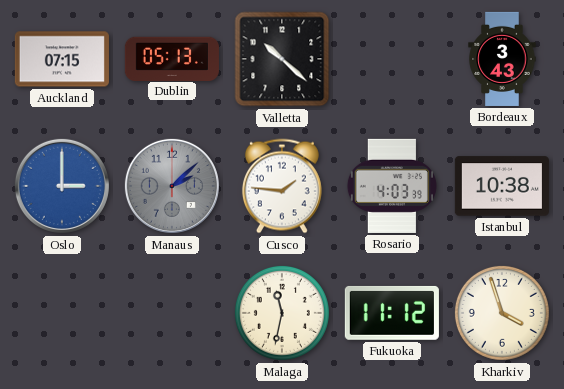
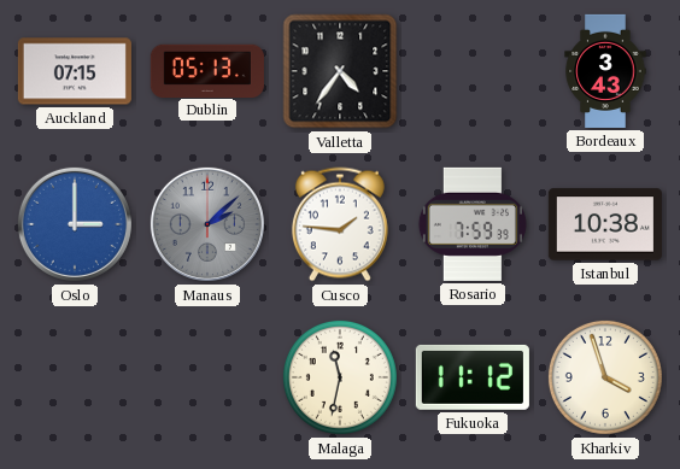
Valletta: 10:22 -> 4:36
Rosario: 4:03 -> 7:59
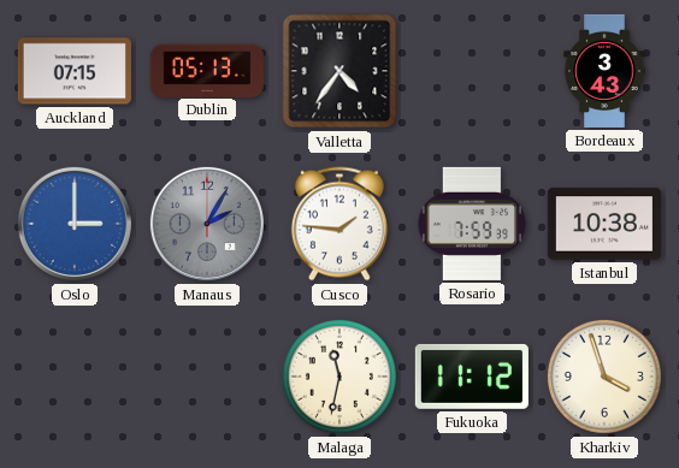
Manaus: 2:08 -> 2:05
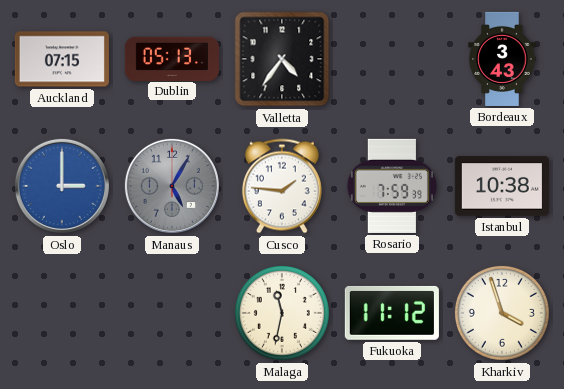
Manaus: 2:05 -> 5:05
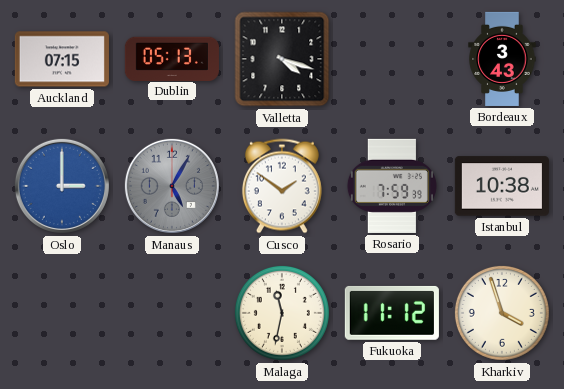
Valletta: 4:36 -> 4:18
Cusco: 1:46 -> 1:51
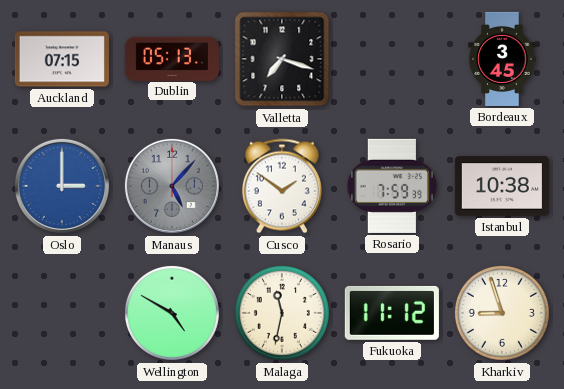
Valletta: 4:18 -> 7:18
Bordeaux: 3:43 -> 3:45
Manaus: 5:05 -> 5:07
Wellington: none -> 4:50
Kharkiv: 3:57 -> 8:57
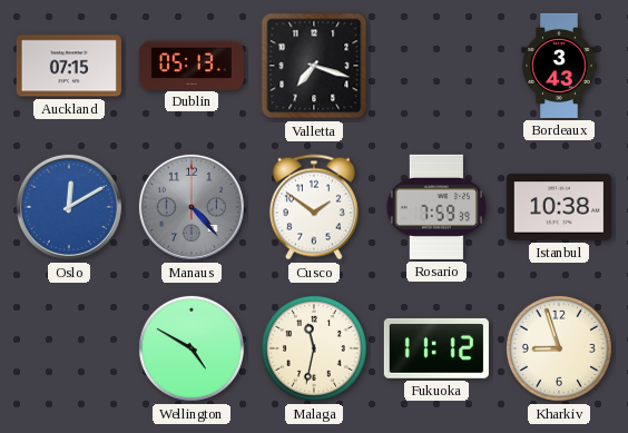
Bordeaux: 3:45 -> 3:43
Oslo: 3:00 -> 12:10
Manaus: 5:07 -> 4:23
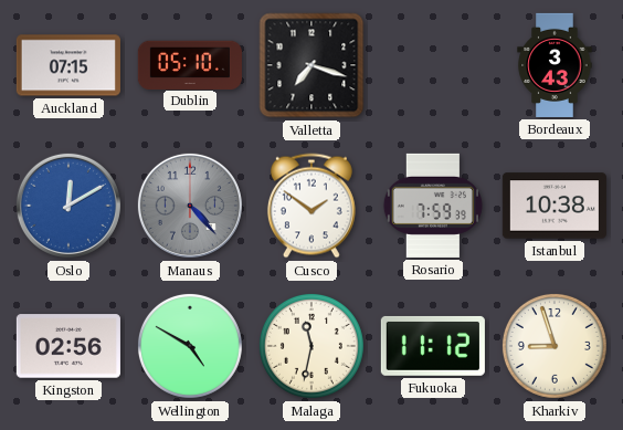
Dublin: 05:13 -> 05:10
Kingston: none -> 02:56
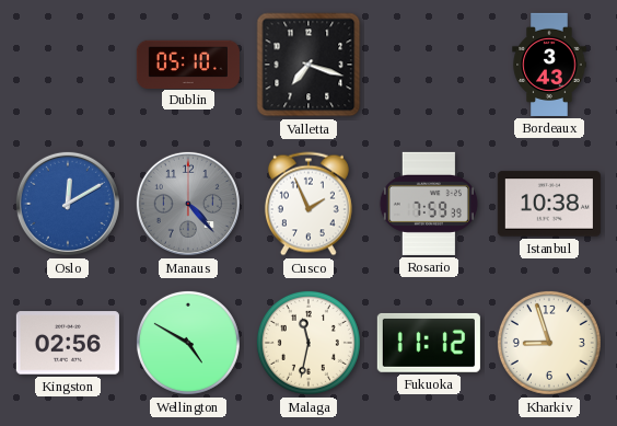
Auckland: 07:15 -> none
Cusco: 1:51 -> 1:56
